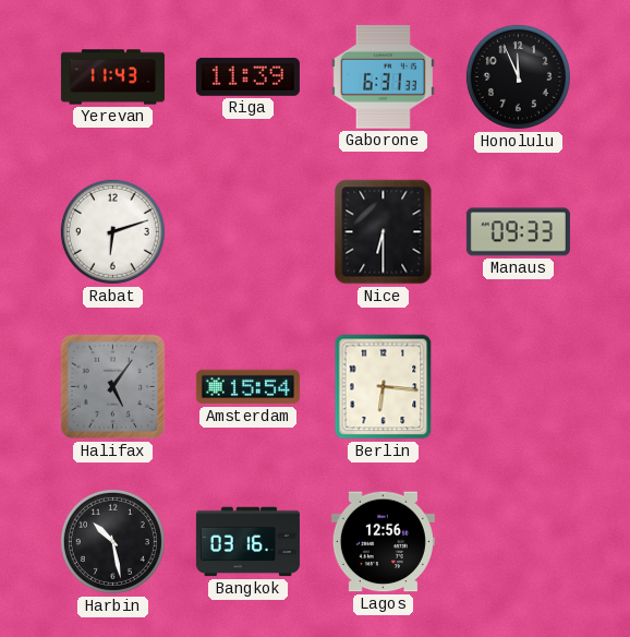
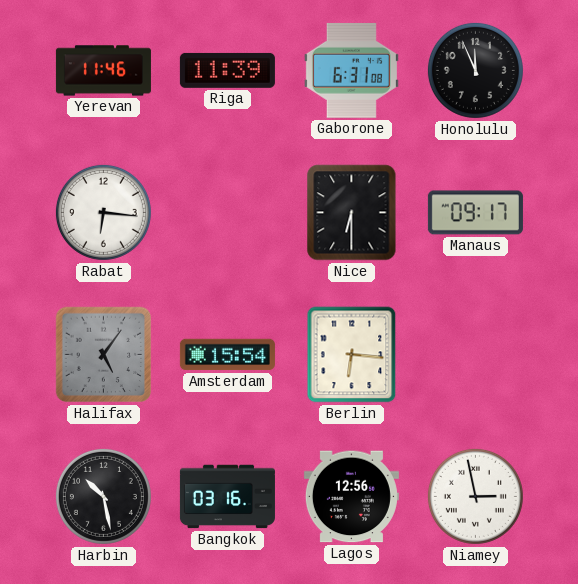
Yerevan: 11:43 -> 11:46
Gaborone: 6:31:33 -> 6:31:08
Rabat: 6:12 -> 6:16
Manaus: 09:33 -> 09:17
Niamey: none -> 2:58
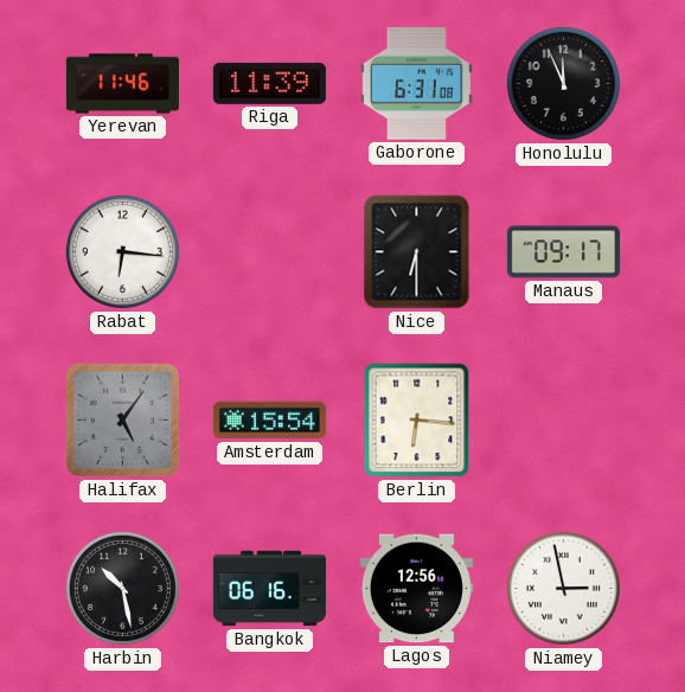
Bangkok: 03:16 -> 06:16
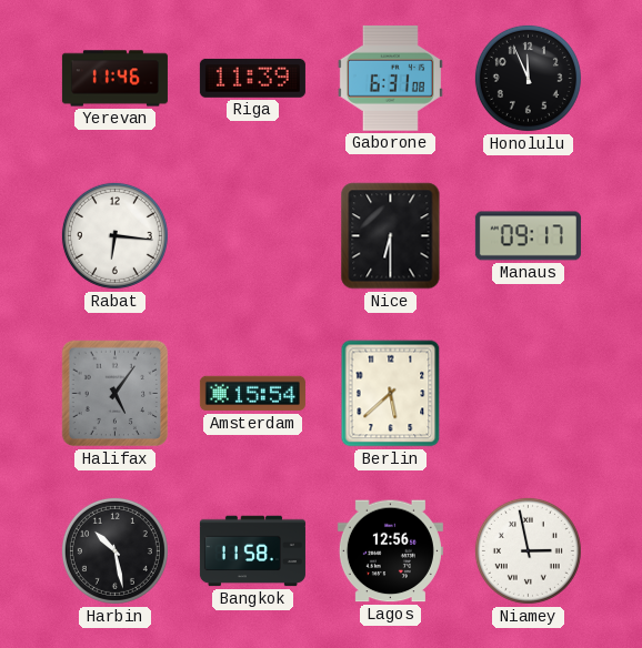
Berlin: 6:16 -> 5:38
Bangkok: 06:16 -> 11:58
